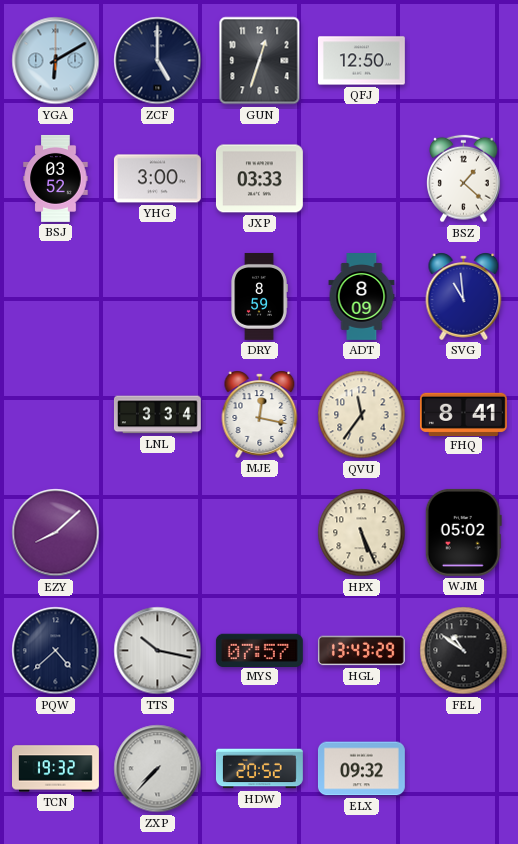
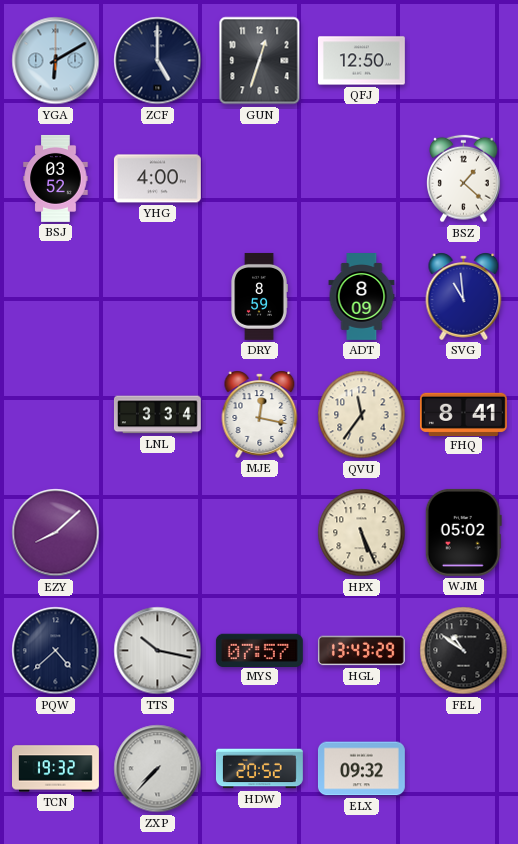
YHG: 3:00 -> 4:00
JXP: 03:33 -> none
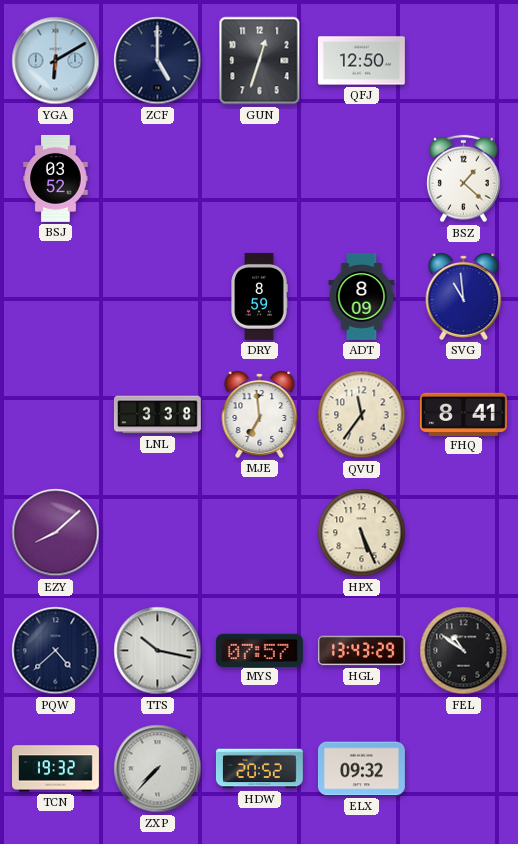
YHG: 4:00 -> none
LNL: 3:34 -> 3:38
MJE: 12:17 -> 6:59
WJM: 05:02 -> none
